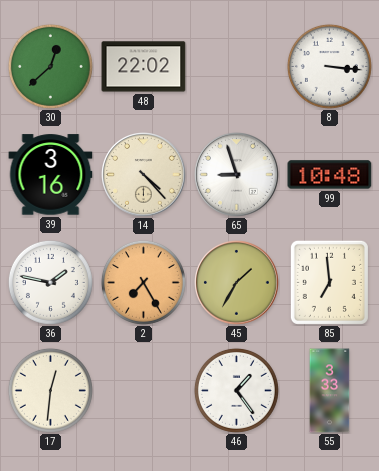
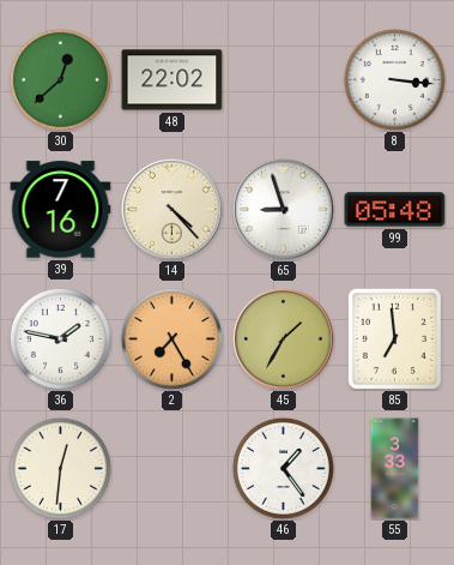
39: 3:16 -> 7:16
99: 10:48 -> 05:48
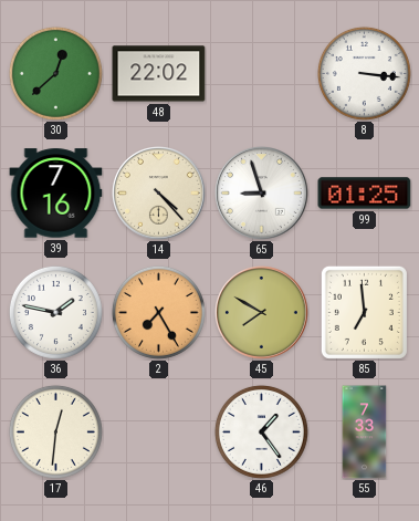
99: 05:48 -> 01:25
45: 1:35 -> 7:50
55: 3:33 -> 7:33
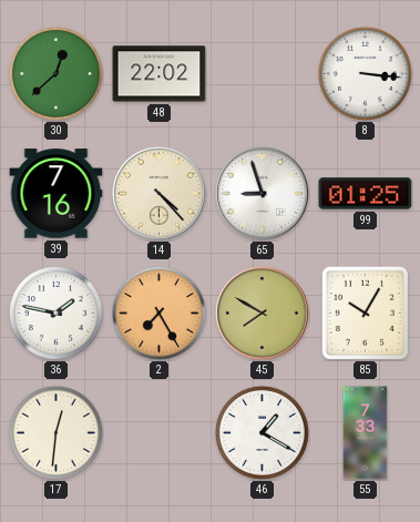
85: 6:59 -> 10:05
46: 1:24 -> 1:20
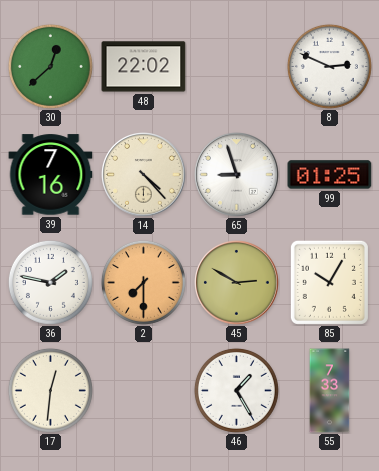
8: 3:16 -> 2:49
2: 7:25 -> 7:30
45: 7:50 -> 2:50
46: 1:20 -> 1:25
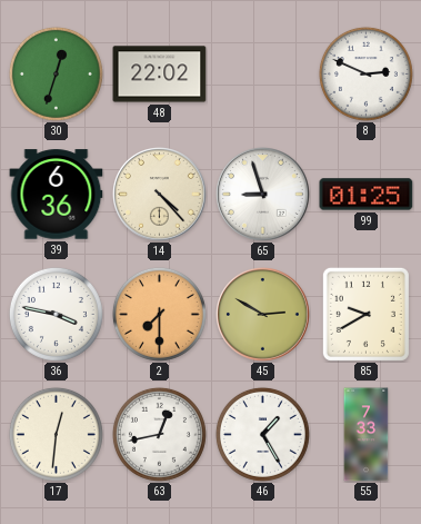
30: 12:38 -> 12:33
39: 7:16 -> 6:36
36: 1:47 -> 3:47
85: 10:05 -> 9:40
63: none -> 12:43
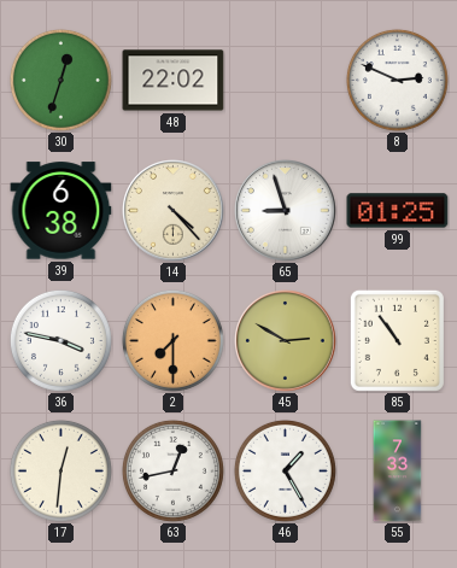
39: 6:36 -> 6:38
85: 9:40 -> 10:54
